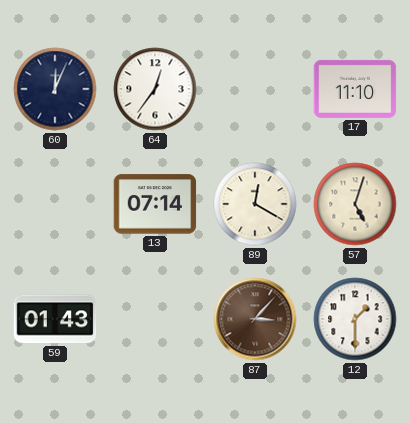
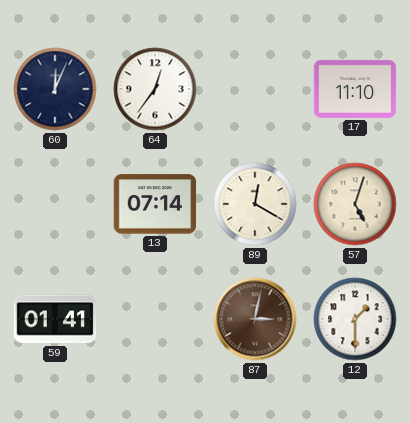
59: 01:43 -> 01:41
87: 3:07 -> 3:02
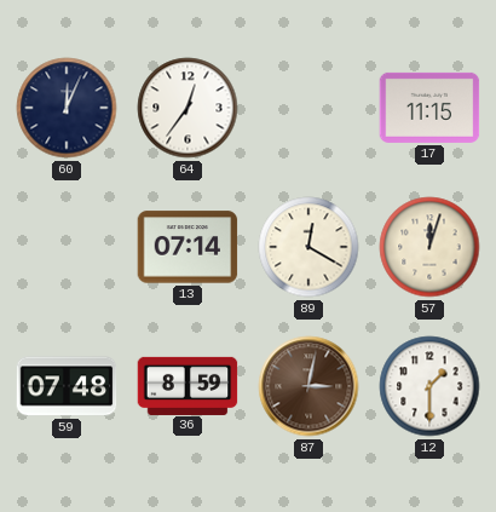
17: 11:10 -> 11:15
57: 5:03 -> 12:03
59: 01:41 -> 07:48
36: none -> 8:59
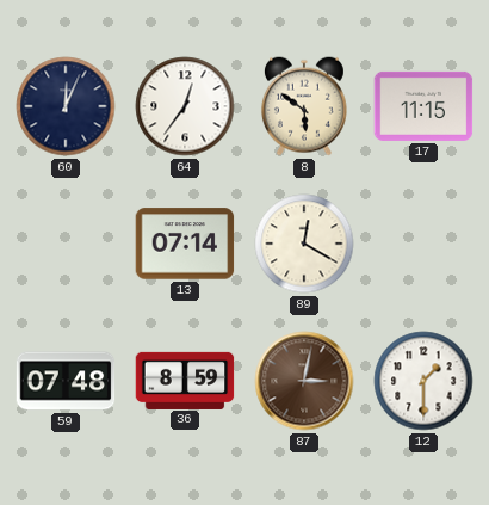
8: none -> 5:51
57: 12:03 -> none
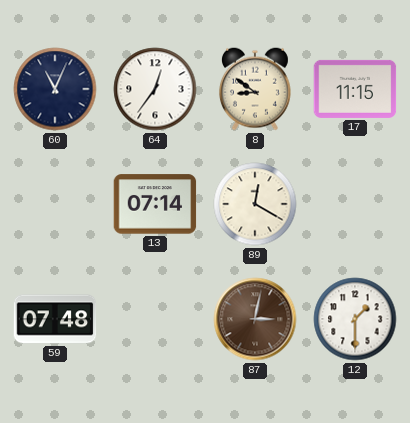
60: 12:04 -> 11:04
8: 5:51 -> 8:51
36: 8:59 -> none
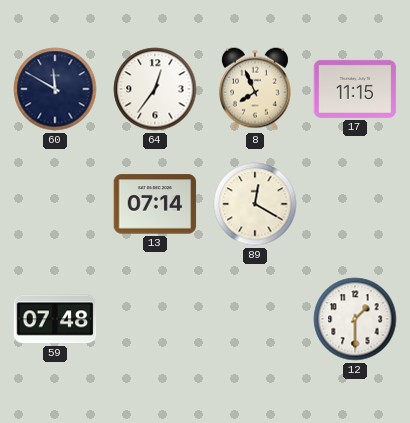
60: 11:04 -> 11:50
8: 8:51 -> 7:56
87: 3:02 -> none
